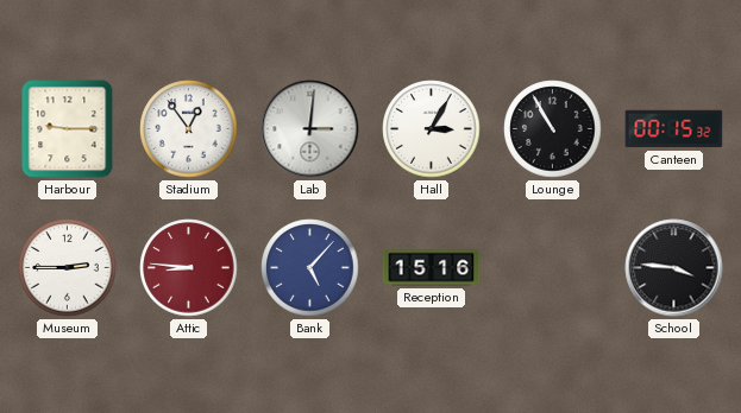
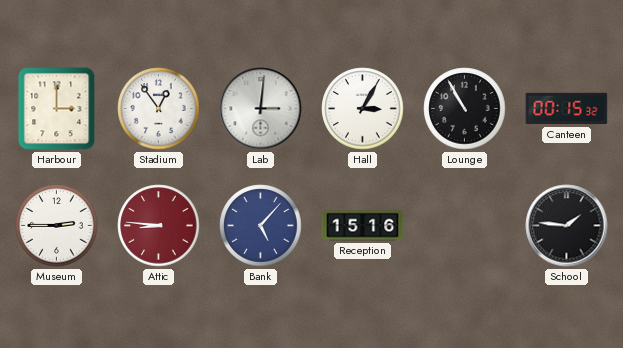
Harbour: 9:15 -> 3:00
School: 3:46 -> 1:46
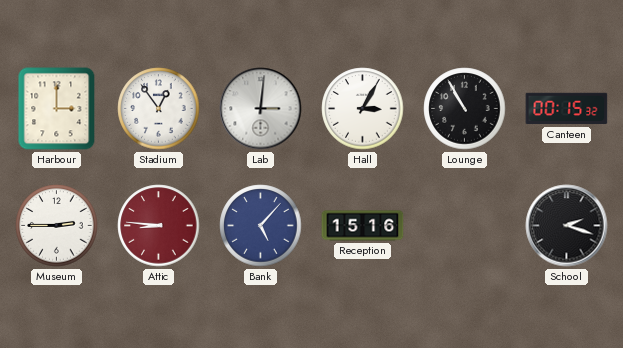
School: 1:46 -> 2:18
